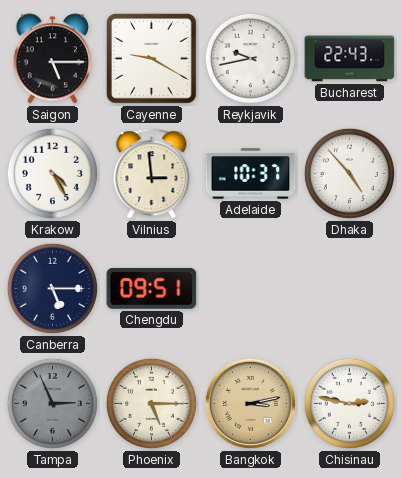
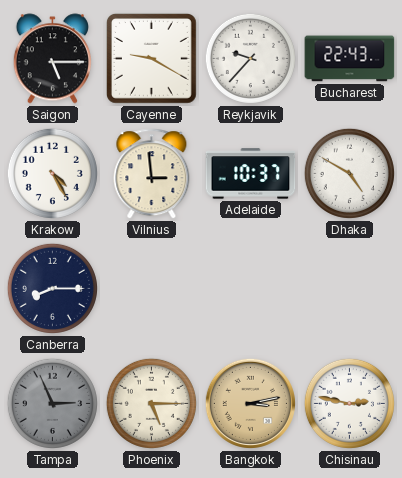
Reykjavik: 9:43 -> 9:37
Dhaka: 4:53 -> 4:50
Canberra: 5:15 -> 8:15
Chengdu: 09:51 -> none
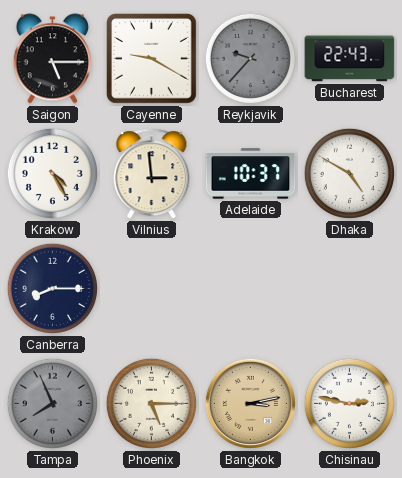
Reykjavik dial: white -> grey
Tampa: 2:56 -> 7:56
